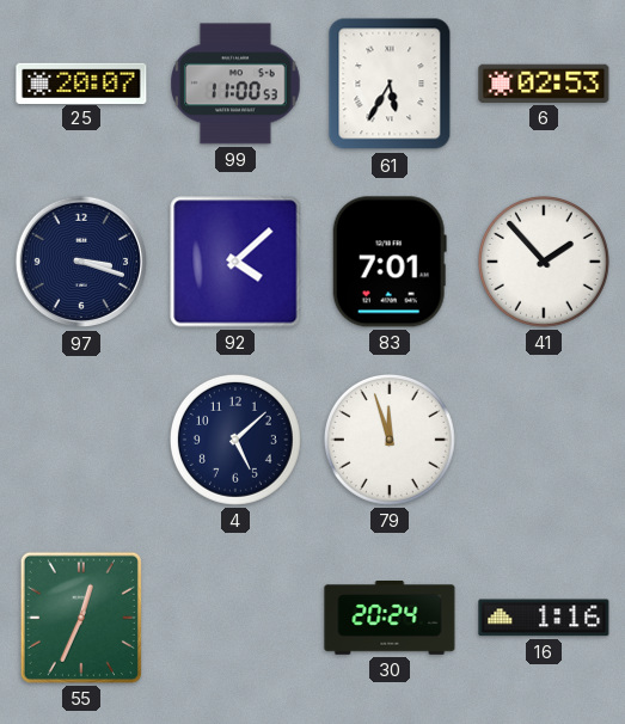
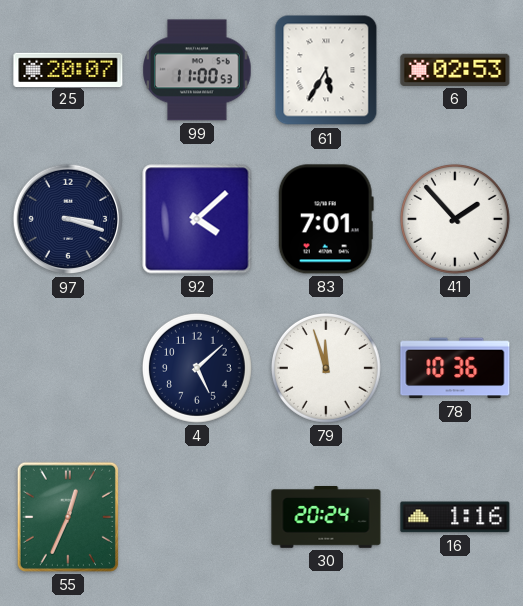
78: none -> 10:36
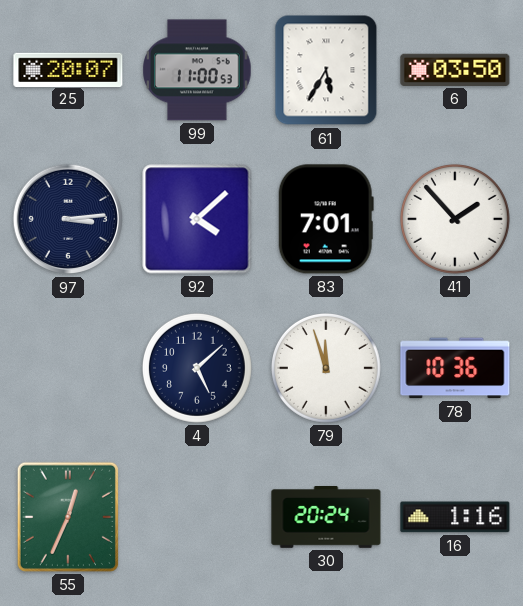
6: 02:53 -> 03:50
97: 3:18 -> 3:14
